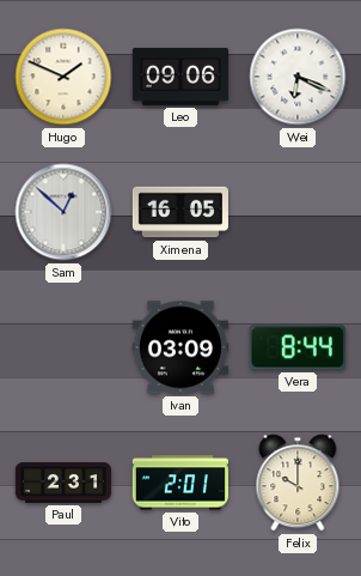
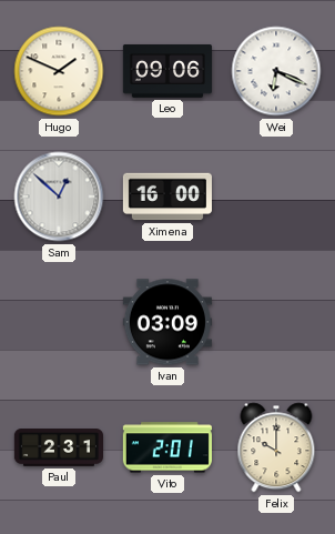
Ximena: 16:05 -> 16:00
Vera: 8:44 -> none
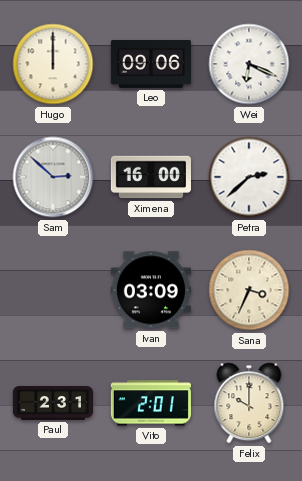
Hugo: 1:49 -> 12:00
Sam: 12:52 -> 2:52
Petra: none -> 2:38
Sana: none -> 3:34
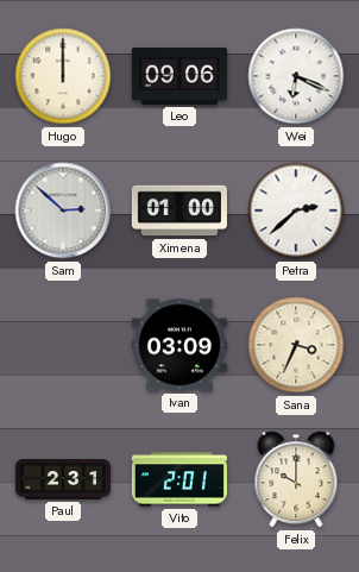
Ximena: 16:00 -> 01:00
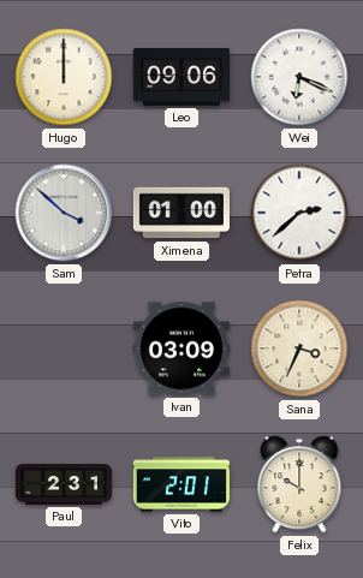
Sam: 2:52 -> 3:52
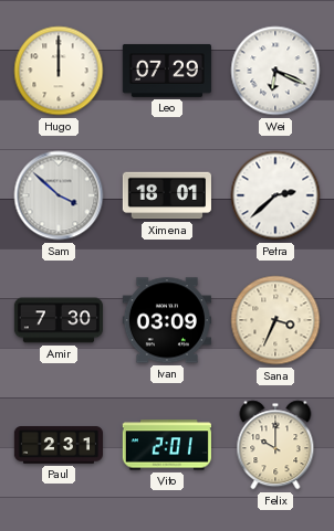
Leo: 09:06 -> 07:29
Ximena: 01:00 -> 18:01
Amir: none -> 7:30
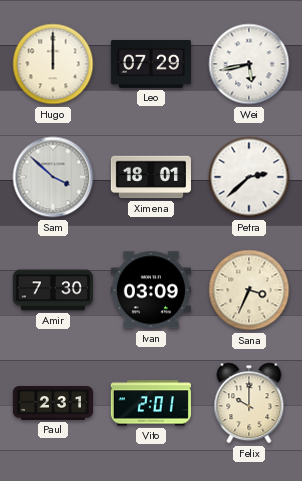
Wei: 6:19 -> 5:43
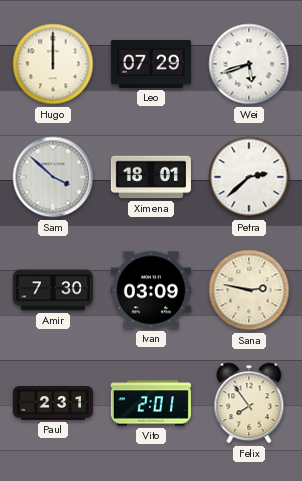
Wei: 5:43 -> 5:42
Sana: 3:34 -> 2:47
Felix: 10:00 -> 7:54
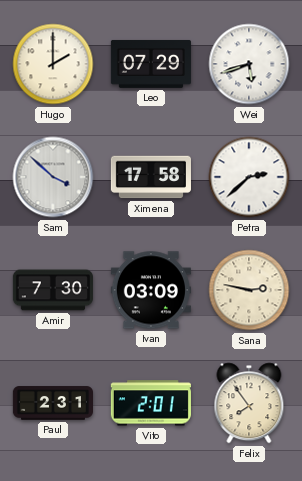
Hugo: 12:00 -> 2:00
Ximena: 18:01 -> 17:58
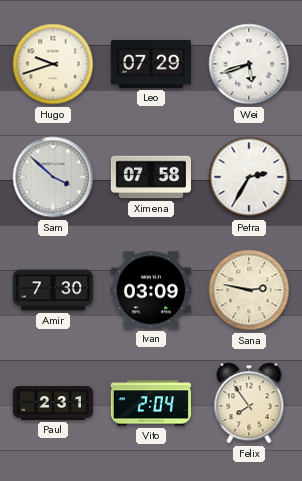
Hugo: 2:00 -> 9:42
Ximena: 17:58 -> 07:58
Petra: 2:38 -> 2:35
Vito: 2:01 -> 2:04
